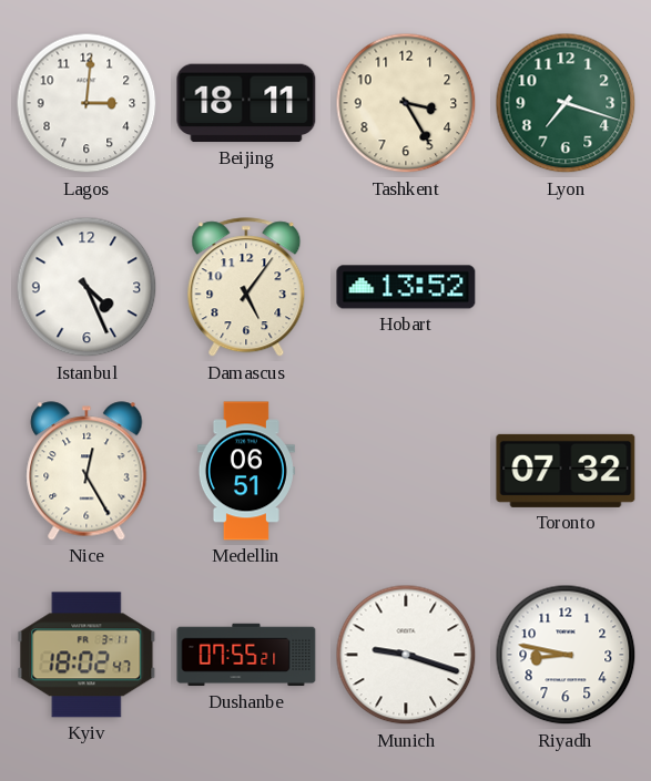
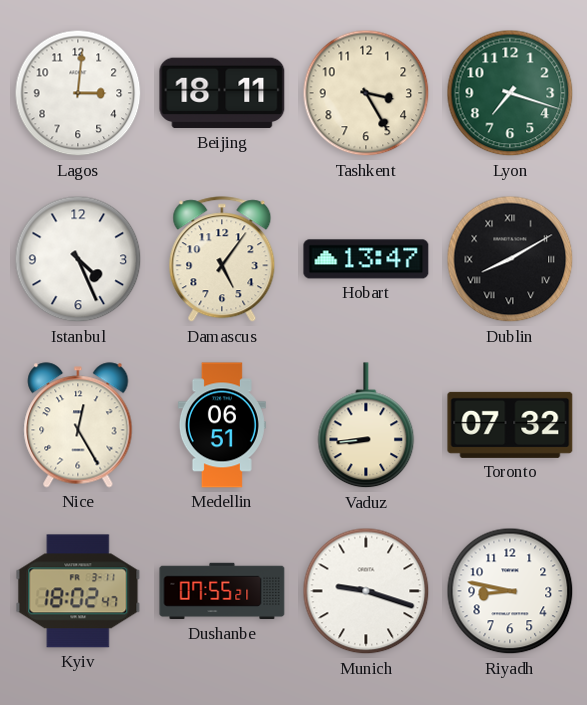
Hobart: 13:52 -> 13:47
Dublin: none -> 8:10
Vaduz: none -> 8:44
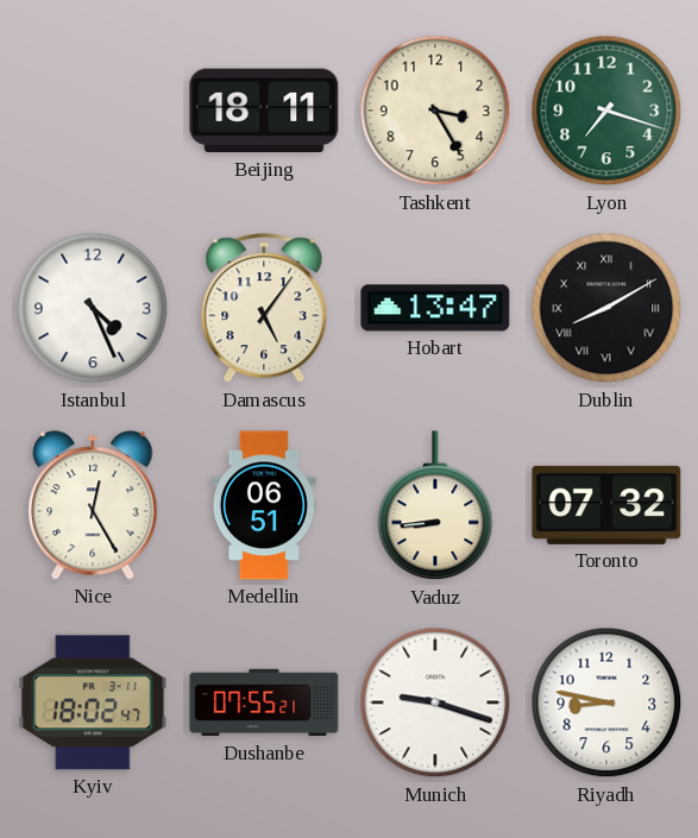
Lagos: 3:01 -> none
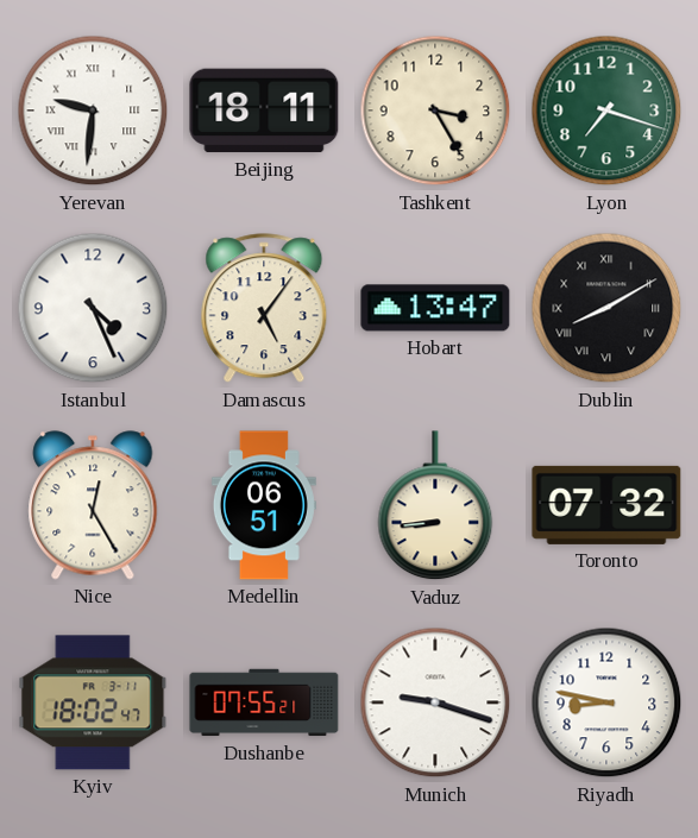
Yerevan: none -> 9:31
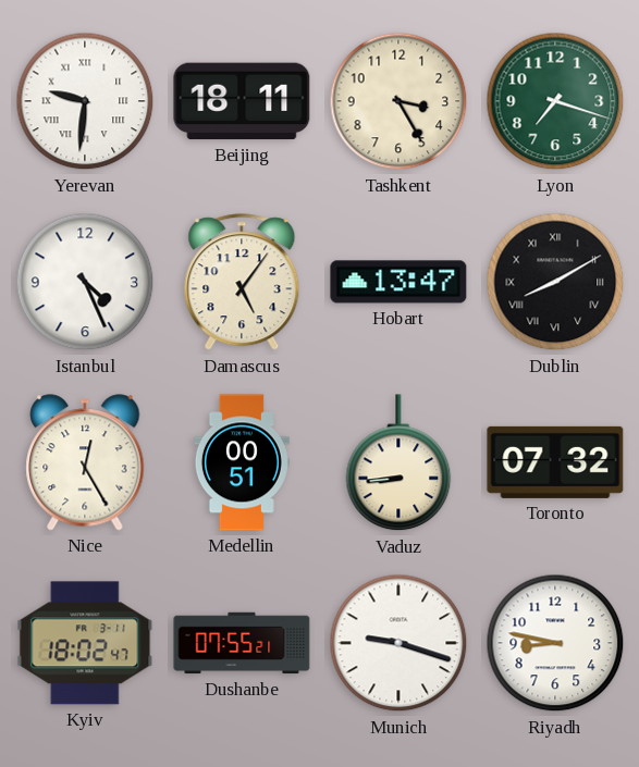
Medellin: 06:51 -> 00:51
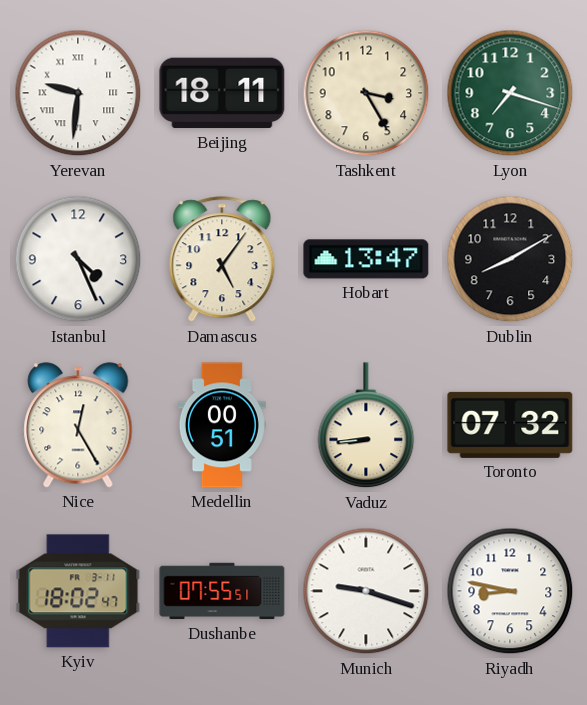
Dublin numerals: Roman -> Arabic
Dushanbe: 07:55:21 -> 07:55:51
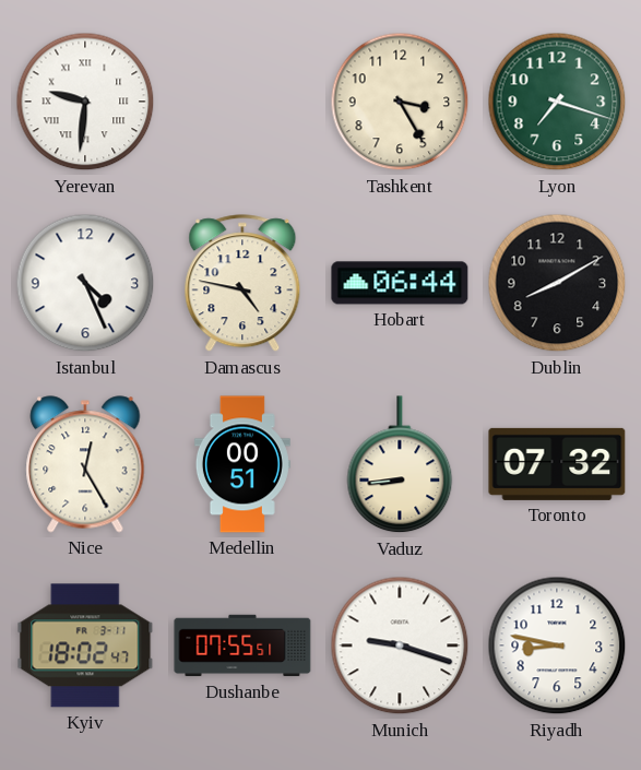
Beijing: 18:11 -> none
Damascus: 5:06 -> 4:47
Hobart: 13:47 -> 06:44
